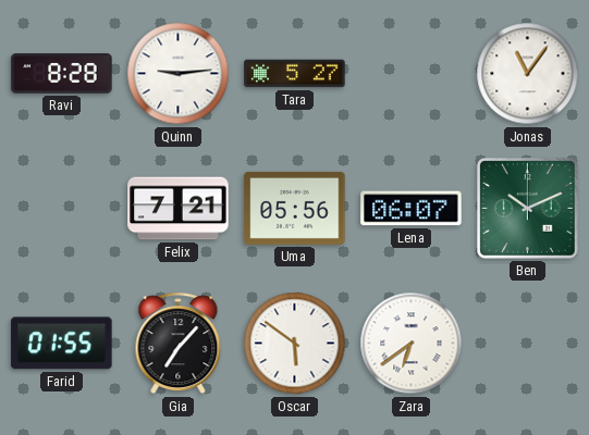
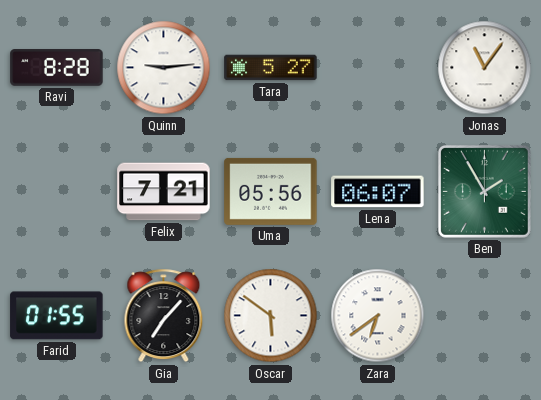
Ben: 10:11 -> 1:55
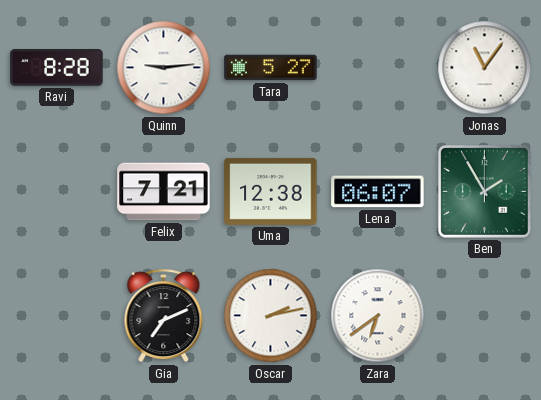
Uma: 05:56 -> 12:38
Farid: 01:55 -> none
Gia: 7:07 -> 7:11
Oscar: 5:51 -> 2:13
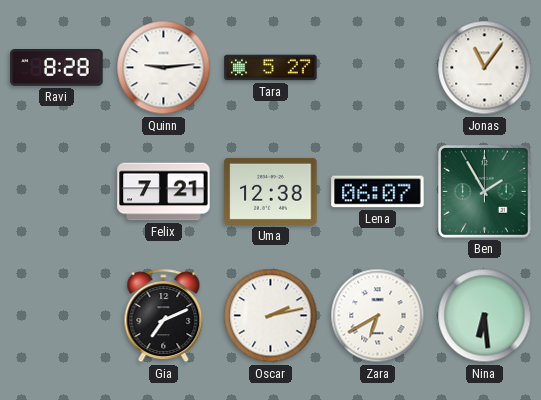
Zara: 6:39 -> 6:40
Nina: none -> 6:29
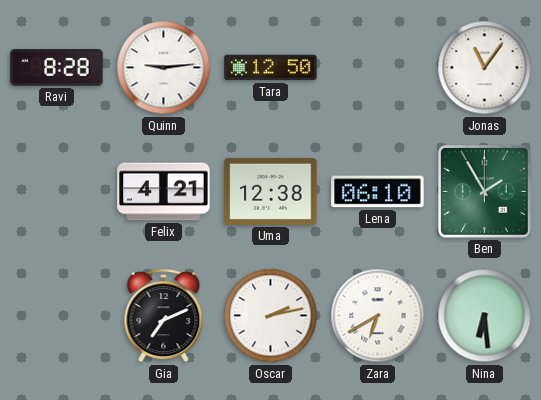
Tara: 5:27 -> 12:50
Felix: 7:21 -> 4:21
Lena: 06:07 -> 06:10
